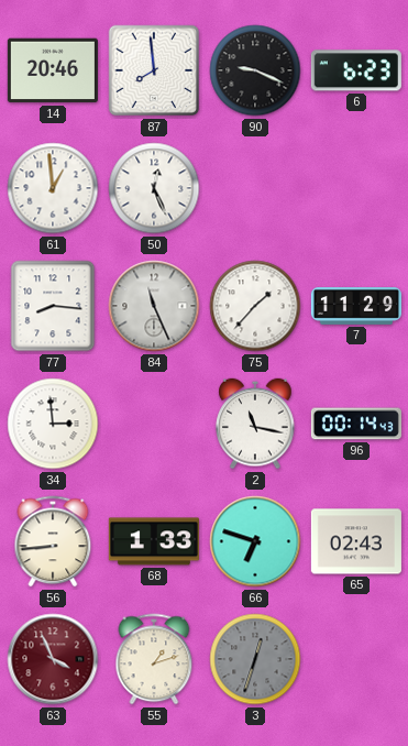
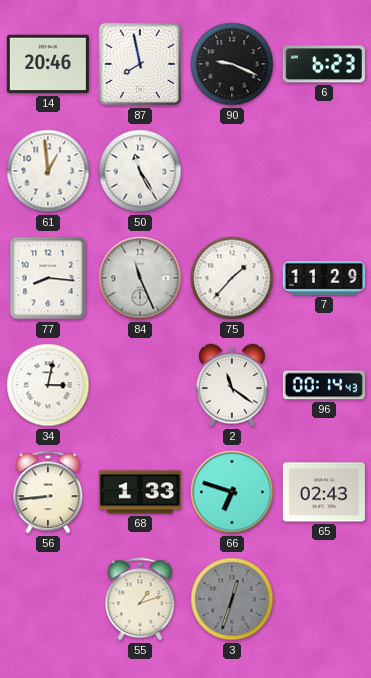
87: 7:59 -> 7:58
50: 12:26 -> 11:25
34: 2:59 -> 3:02
2: 11:17 -> 11:21
63: 3:56 -> none
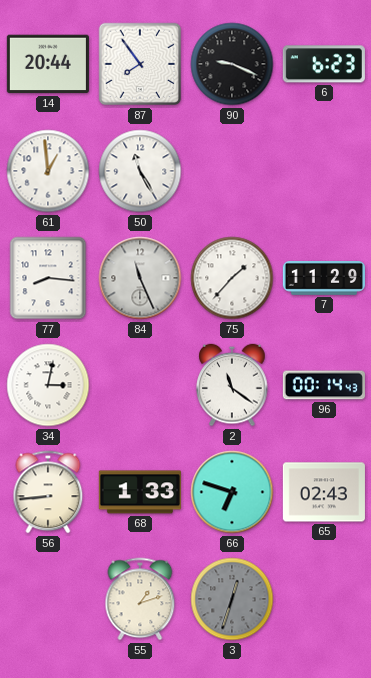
14: 20:46 -> 20:44
87: 7:58 -> 7:54
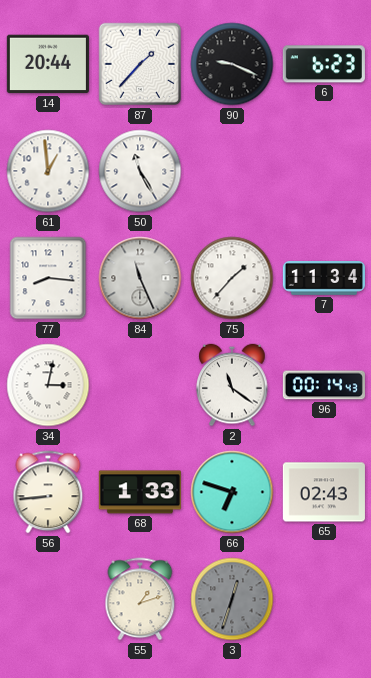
87: 7:54 -> 1:37
7: 11:29 -> 11:34
